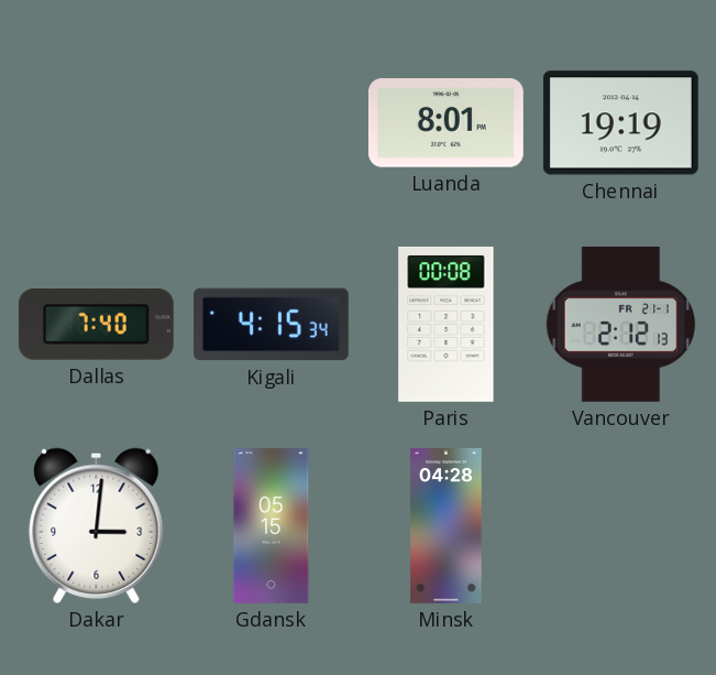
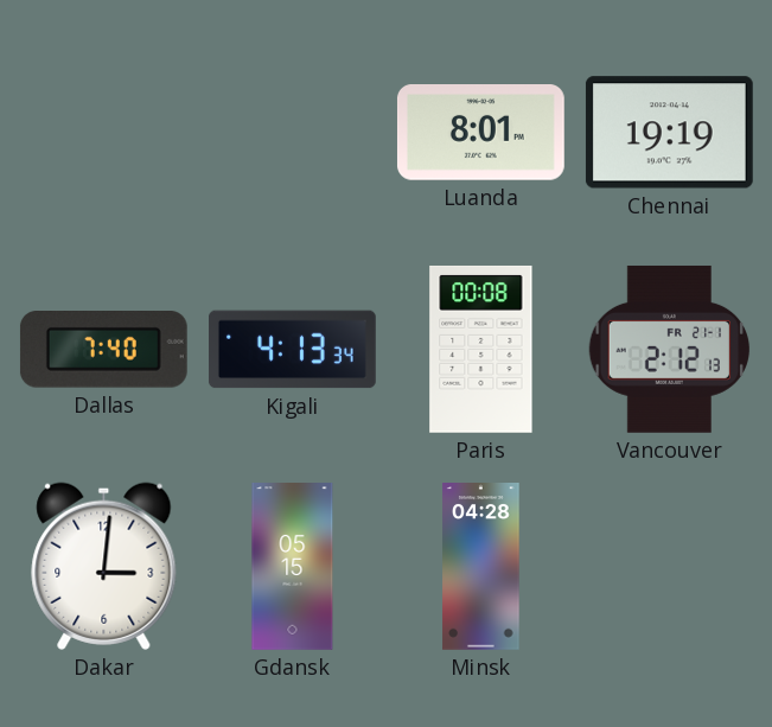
Kigali: 4:15 -> 4:13
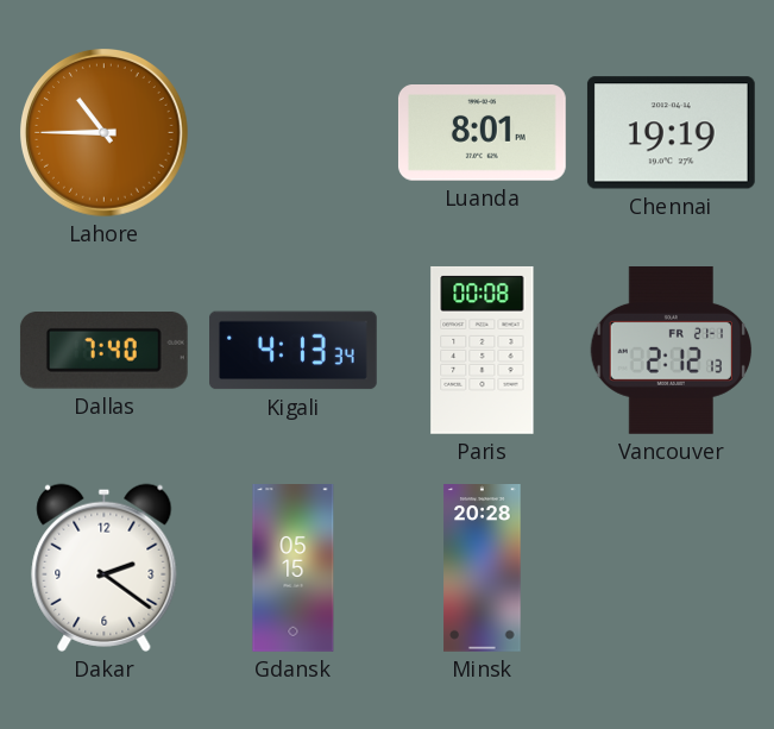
Lahore: none -> 10:45
Dakar: 3:01 -> 2:21
Minsk: 04:28 -> 20:28
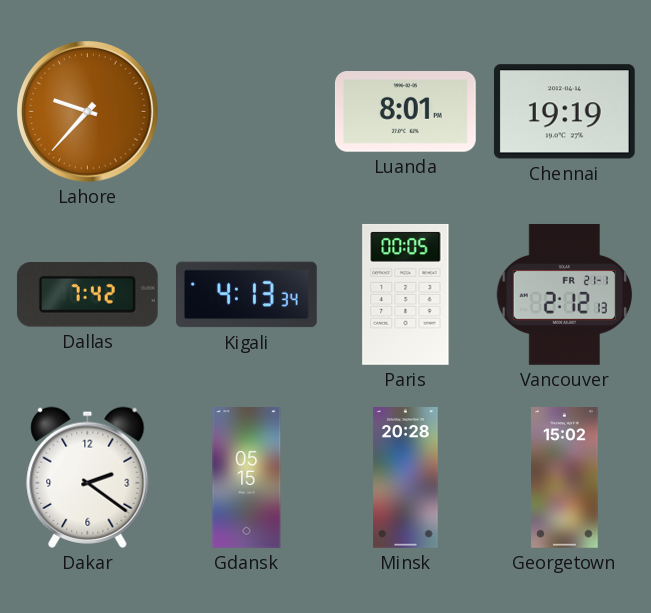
Lahore: 10:45 -> 9:37
Dallas: 7:40 -> 7:42
Paris: 00:08 -> 00:05
Georgetown: none -> 15:02
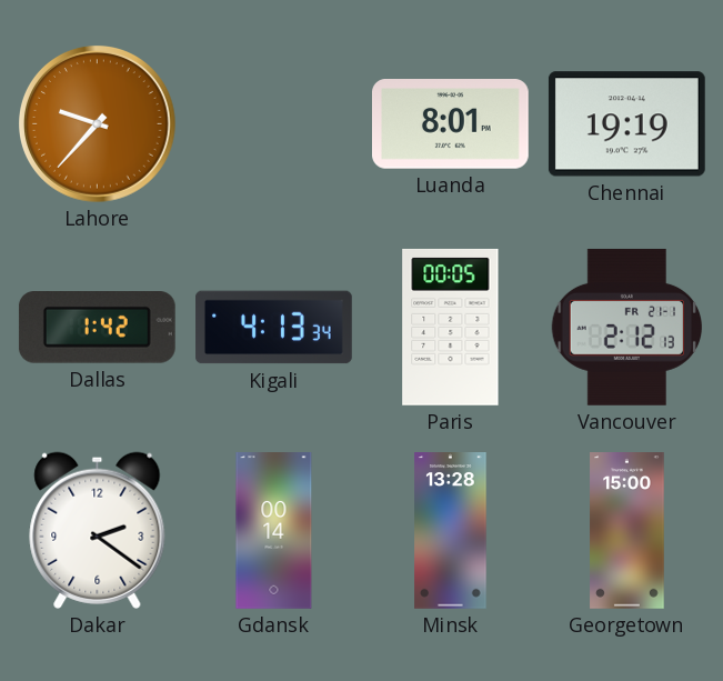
Dallas: 7:42 -> 1:42
Gdansk: 05:15 -> 00:14
Minsk: 20:28 -> 13:28
Georgetown: 15:02 -> 15:00
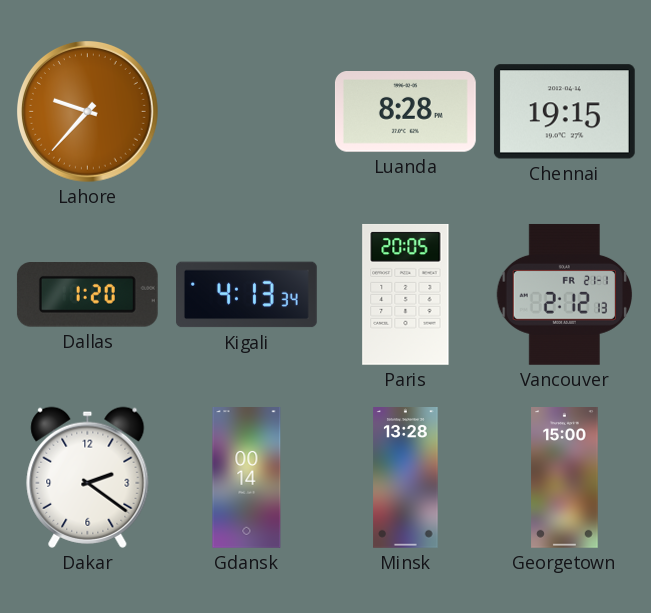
Luanda: 8:01 -> 8:28
Chennai: 19:19 -> 19:15
Dallas: 1:42 -> 1:20
Paris: 00:05 -> 20:05
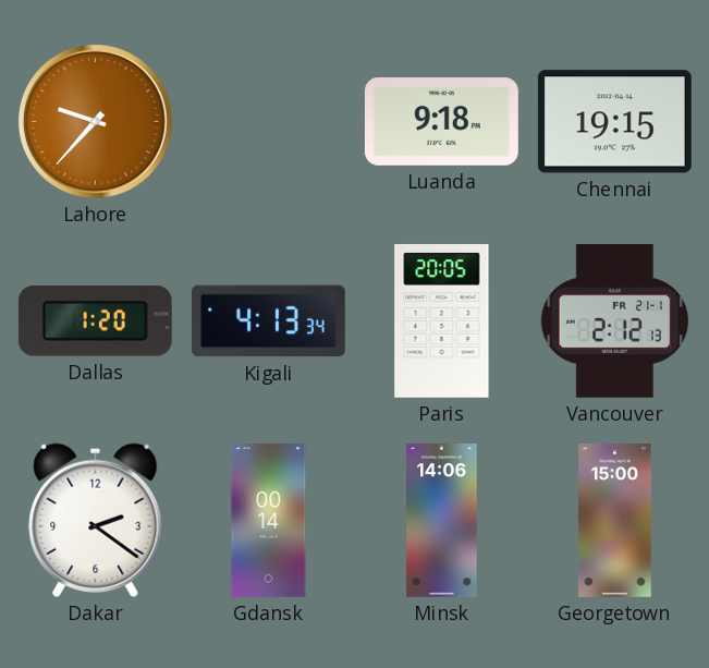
Luanda: 8:28 -> 9:18
Minsk: 13:28 -> 14:06
